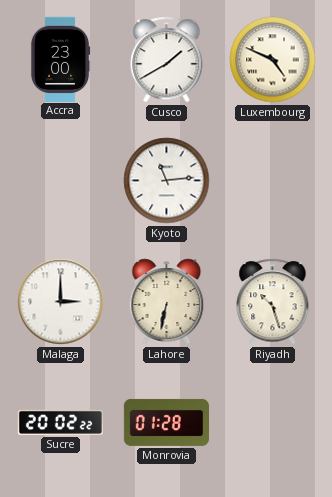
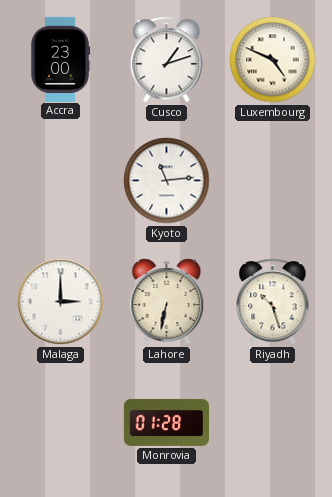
Cusco: 1:40 -> 1:12
Sucre: 20:02 -> none
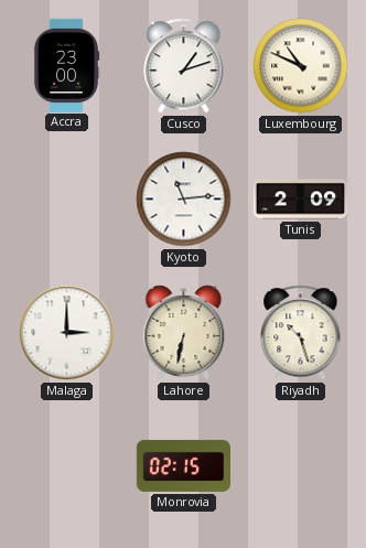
Luxembourg: 4:49 -> 10:49
Tunis: none -> 2:09
Monrovia: 01:28 -> 02:15
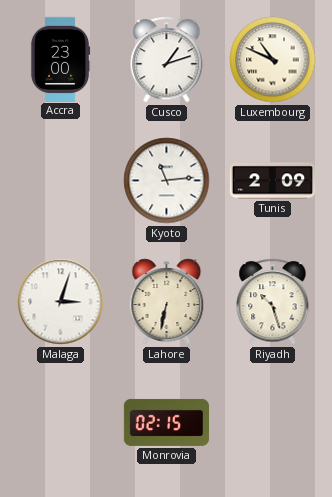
Malaga: 3:00 -> 3:03
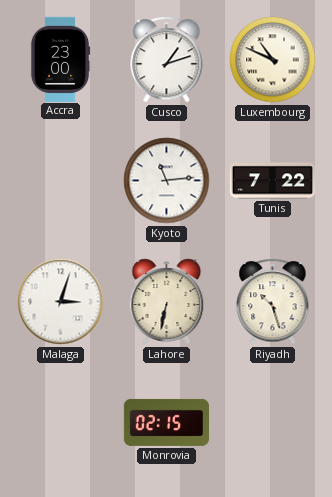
Tunis: 2:09 -> 7:22
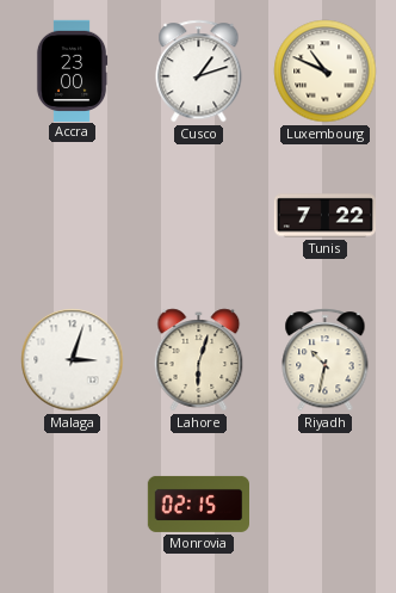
Kyoto: 11:14 -> none
Lahore: 6:32 -> 6:03
Riyadh: 10:27 -> 10:32
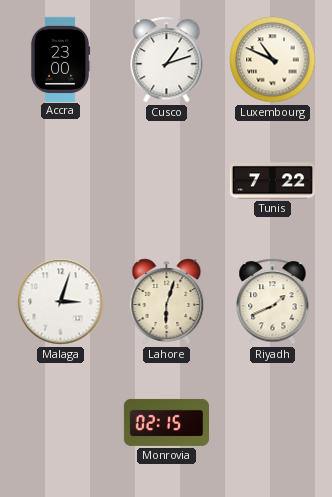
Riyadh: 10:32 -> 1:41
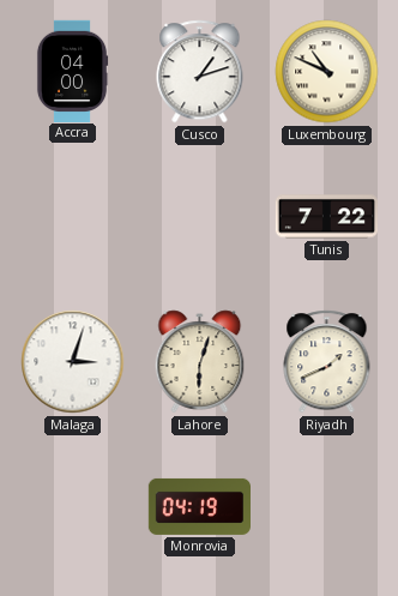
Accra: 23:00 -> 04:00
Monrovia: 02:15 -> 04:19
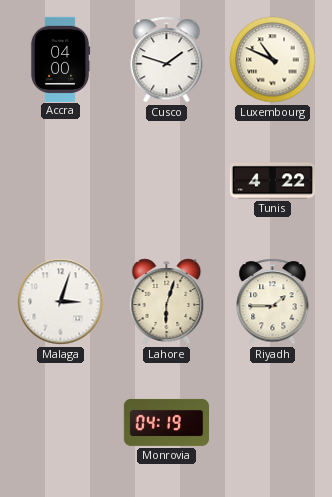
Cusco: 1:12 -> 1:48
Tunis: 7:22 -> 4:22
Riyadh: 1:41 -> 1:45
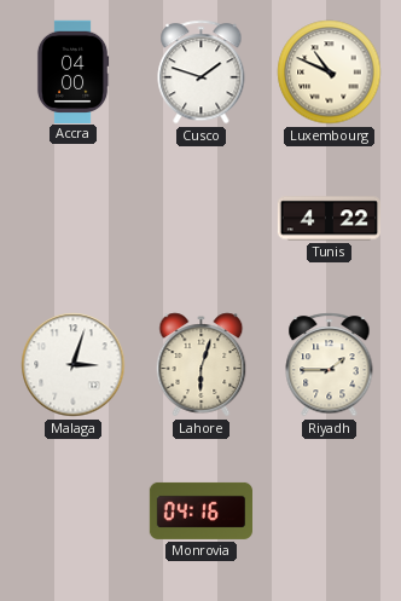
Monrovia: 04:19 -> 04:16
